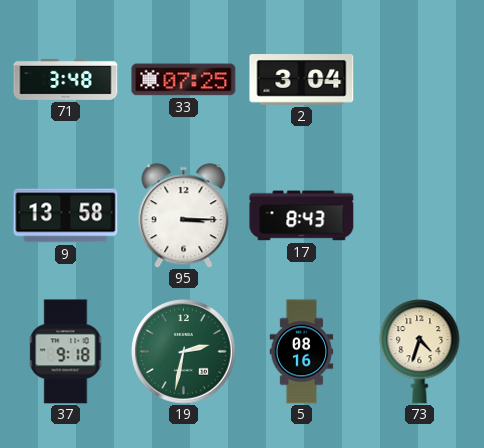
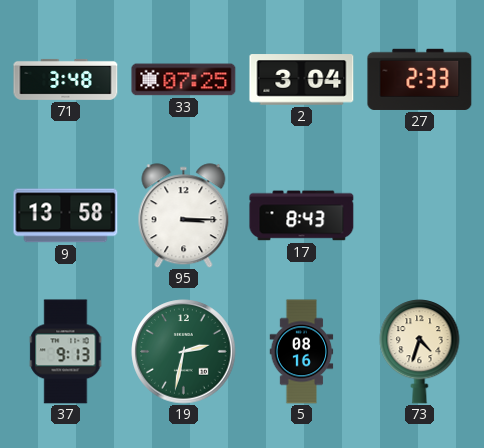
27: none -> 2:33
37: 9:18 -> 9:13
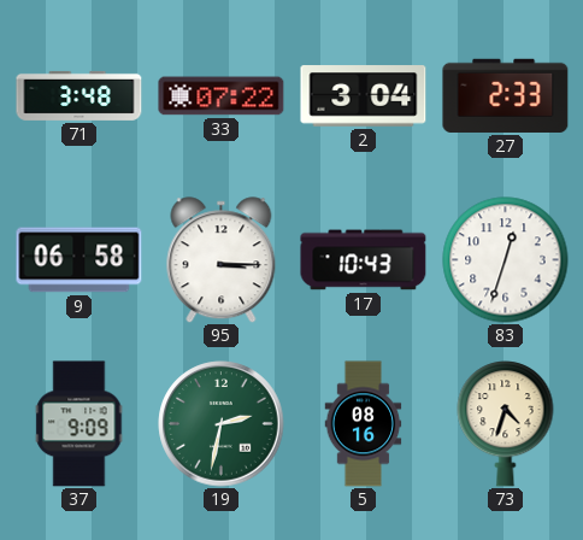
33: 07:25 -> 07:22
9: 13:58 -> 06:58
17: 8:43 -> 10:43
83: none -> 12:33
37: 9:13 -> 9:09
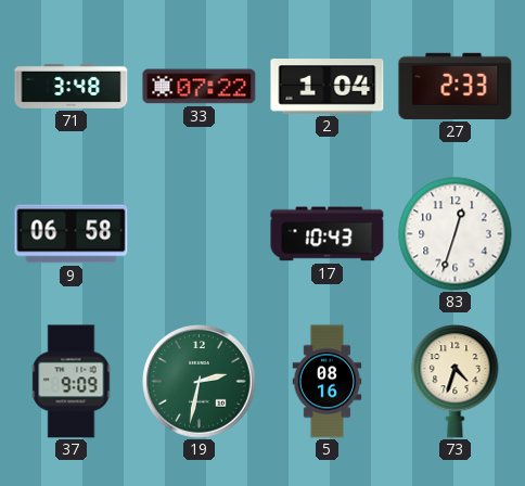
2: 3:04 -> 1:04
95: 3:15 -> none
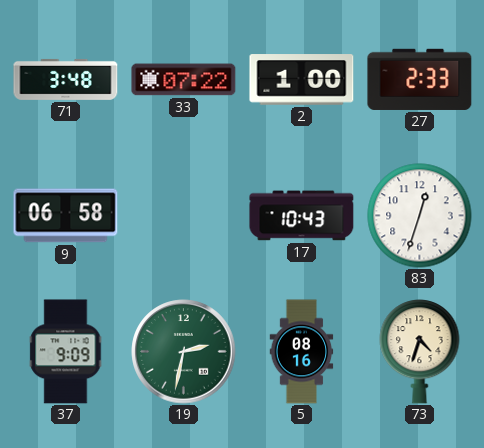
2: 1:04 -> 1:00
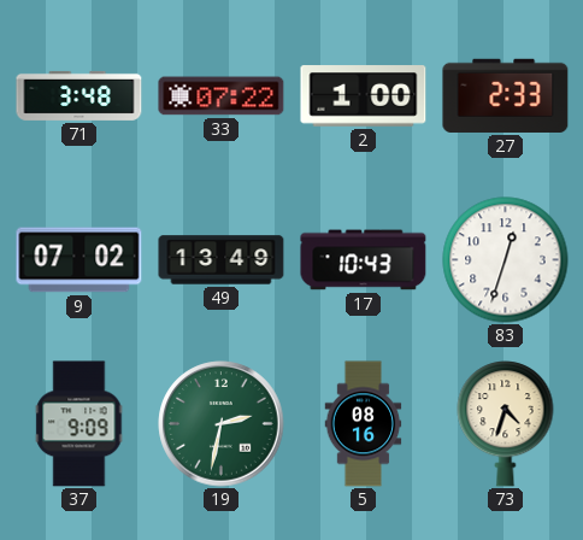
9: 06:58 -> 07:02
49: none -> 13:49
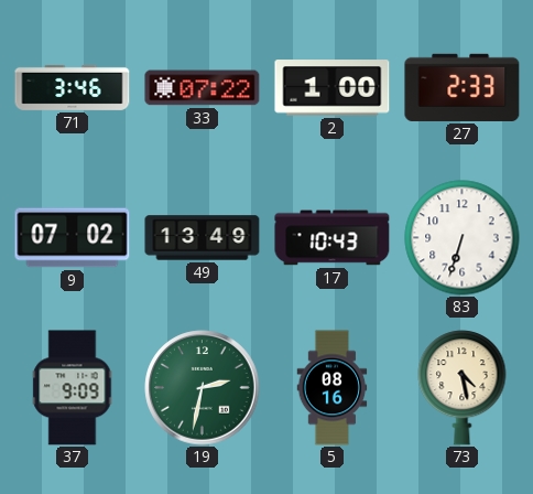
71: 3:48 -> 3:46
83: 12:33 -> 6:33
73: 4:33 -> 4:28
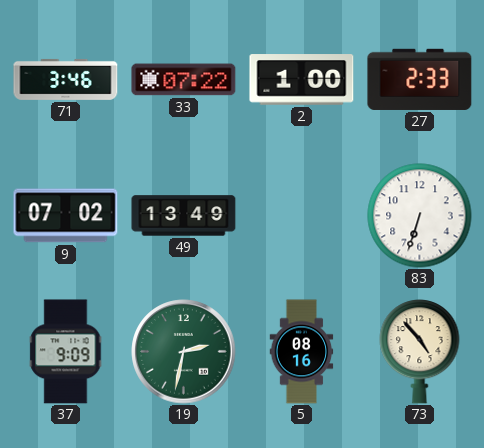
17: 10:43 -> none
73: 4:28 -> 4:53
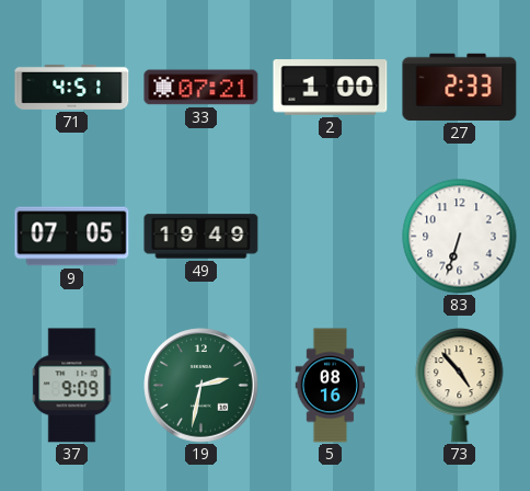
71: 3:46 -> 4:51
33: 07:22 -> 07:21
9: 07:02 -> 07:05
49: 13:49 -> 19:49
